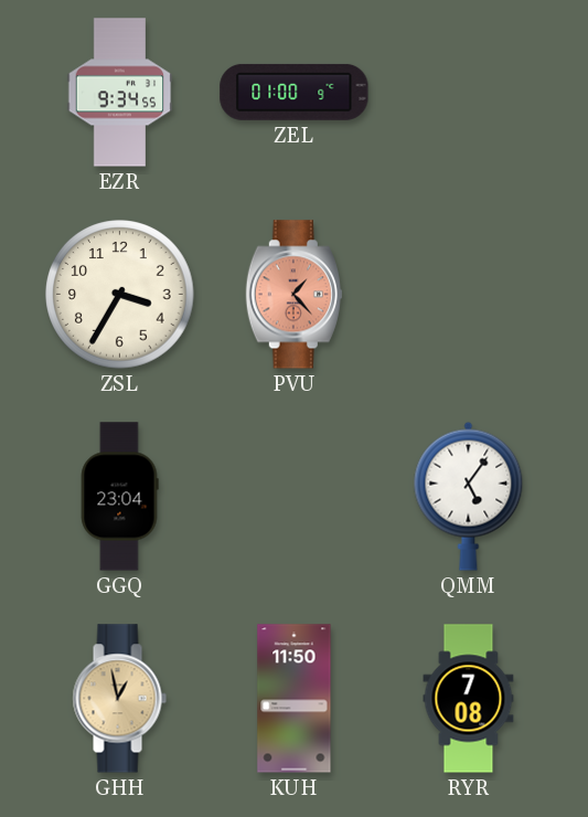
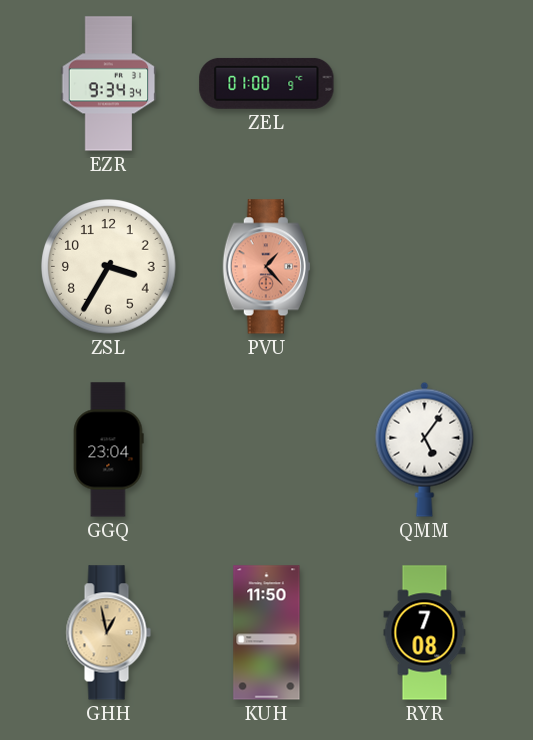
EZR: 9:34:55 -> 9:34:34
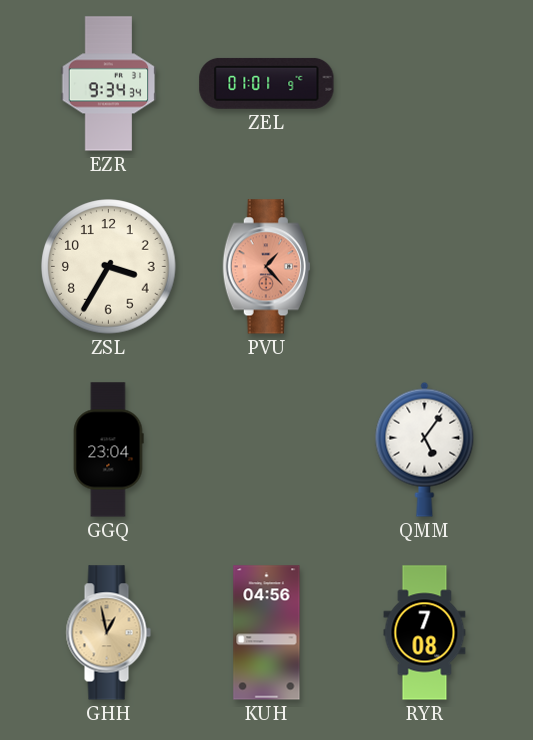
ZEL: 01:00 -> 01:01
KUH: 11:50 -> 04:56
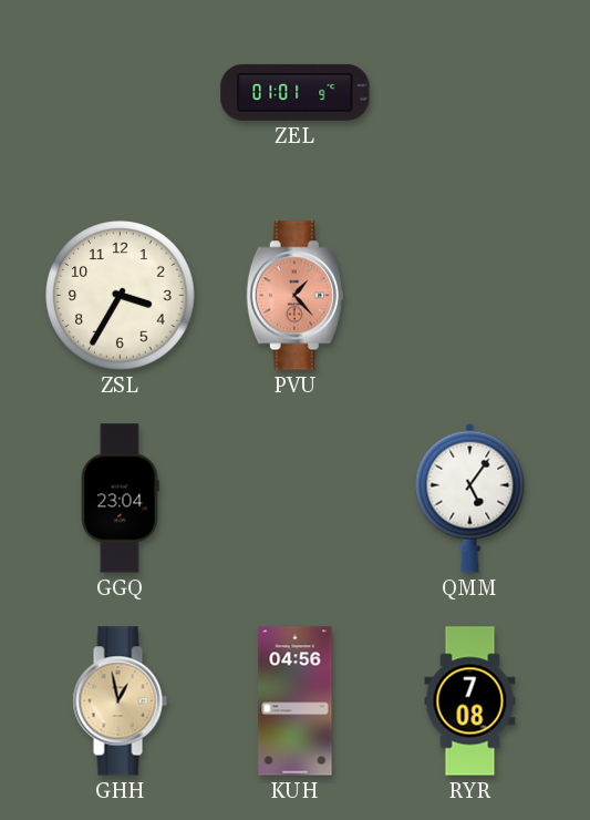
EZR: 9:34 -> none
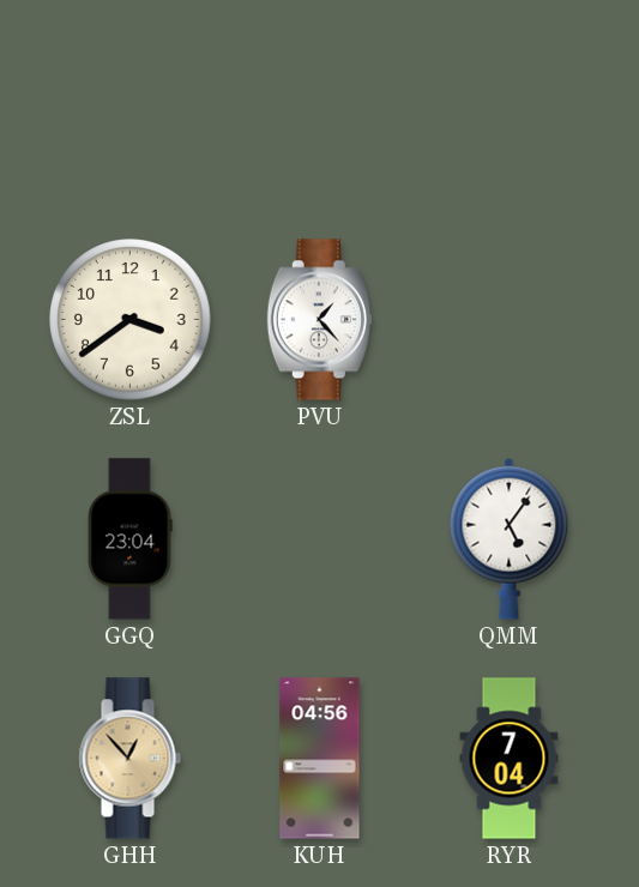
ZEL: 01:01 -> none
ZSL: 3:35 -> 3:39
PVU dial: salmon -> white
GHH: 12:58 -> 12:53
RYR: 7:08 -> 7:04
